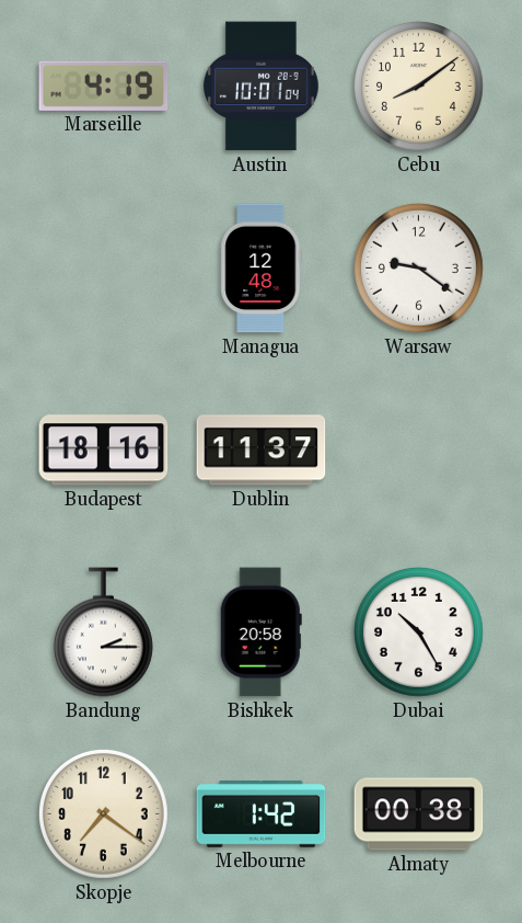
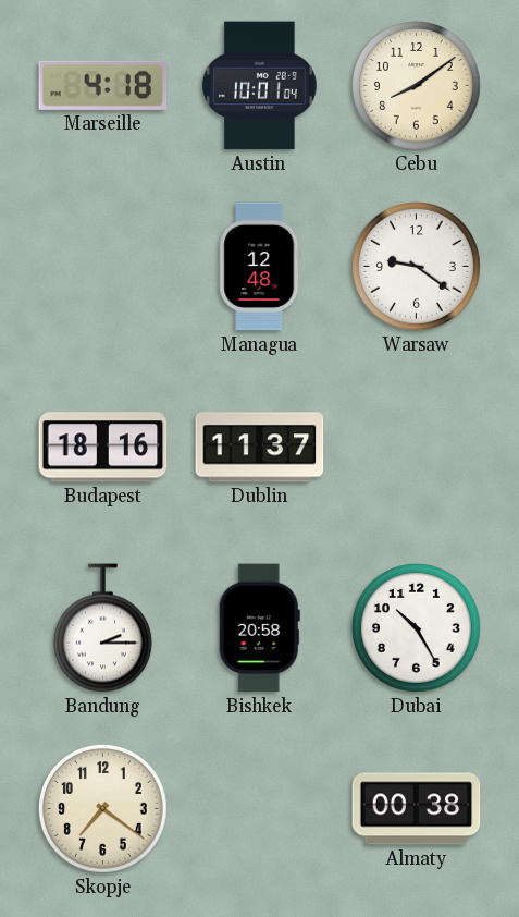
Marseille: 4:19 -> 4:18
Melbourne: 1:42 -> none
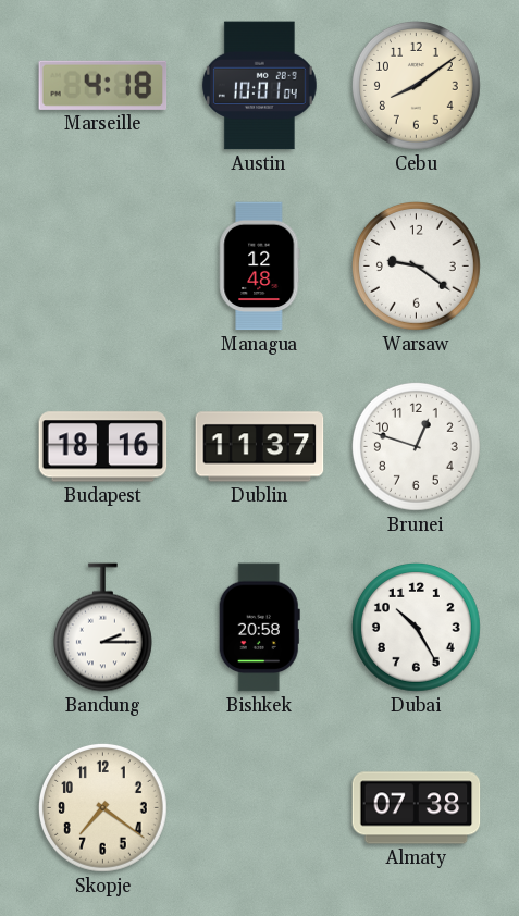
Brunei: none -> 12:48
Almaty: 00:38 -> 07:38
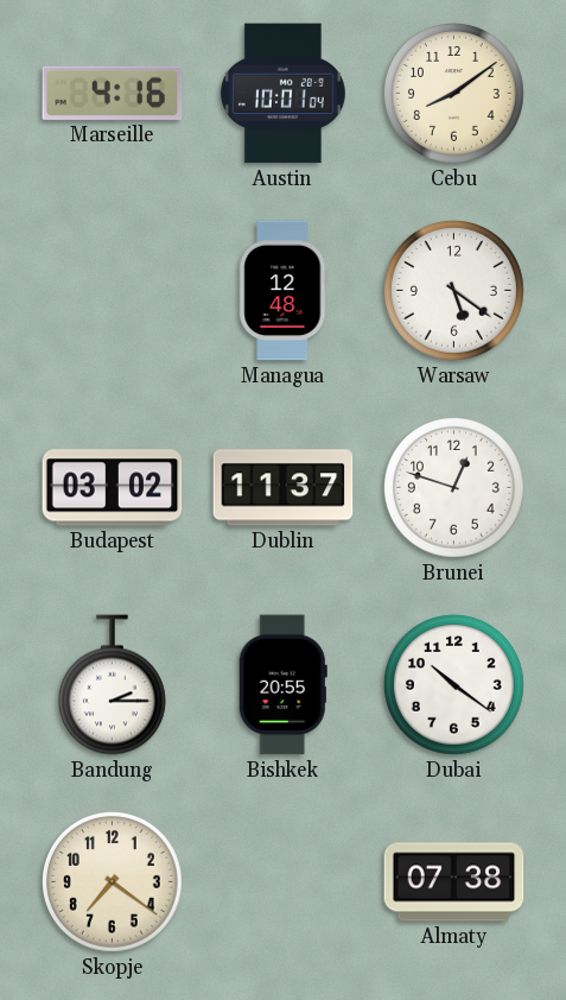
Marseille: 4:18 -> 4:16
Warsaw: 9:21 -> 5:21
Budapest: 18:16 -> 03:02
Bishkek: 20:58 -> 20:55
Dubai: 10:25 -> 10:21
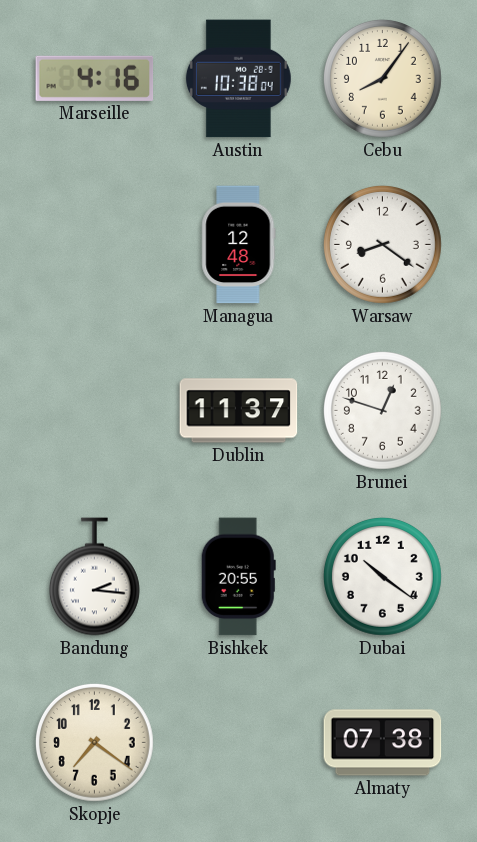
Austin: 10:01 -> 10:38
Cebu: 8:09 -> 8:06
Warsaw: 5:21 -> 8:21
Budapest: 03:02 -> none
Bandung: 2:15 -> 2:16
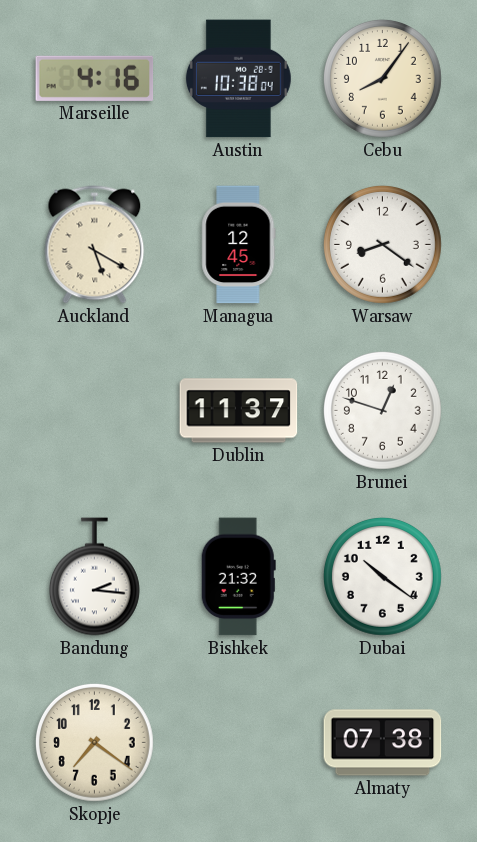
Auckland: none -> 5:20
Managua: 12:48 -> 12:45
Bishkek: 20:55 -> 21:32
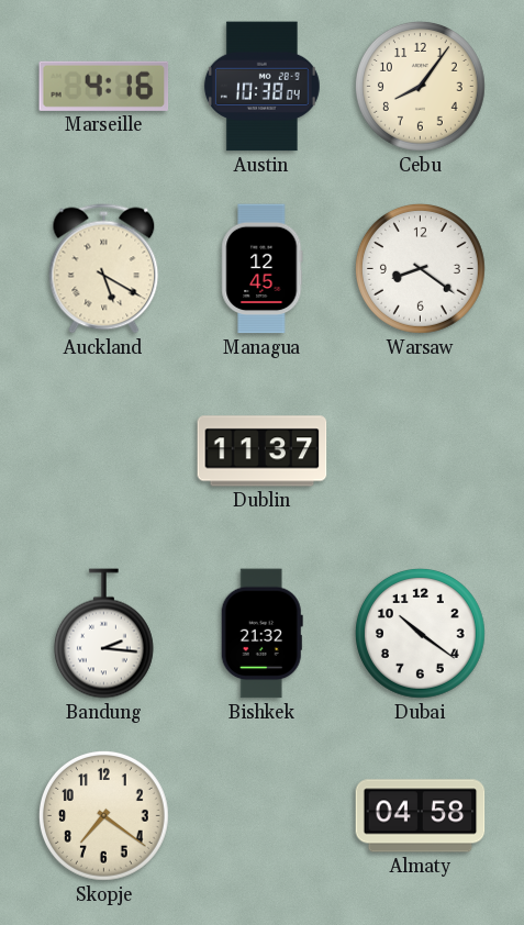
Brunei: 12:48 -> none
Almaty: 07:38 -> 04:58
